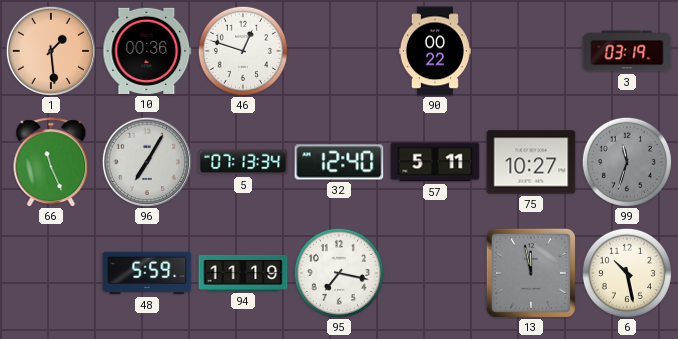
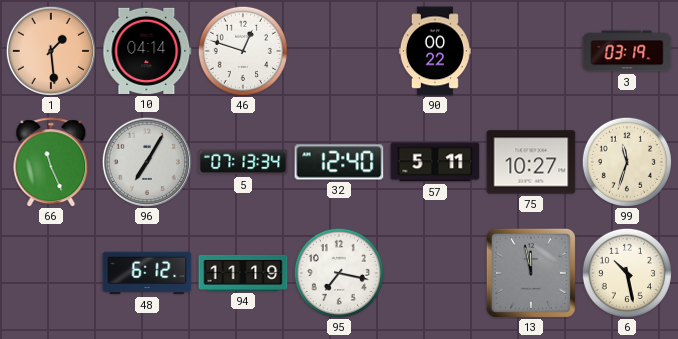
10: 00:36 -> 04:14
99 dial: grey -> cream
48: 5:59 -> 6:12
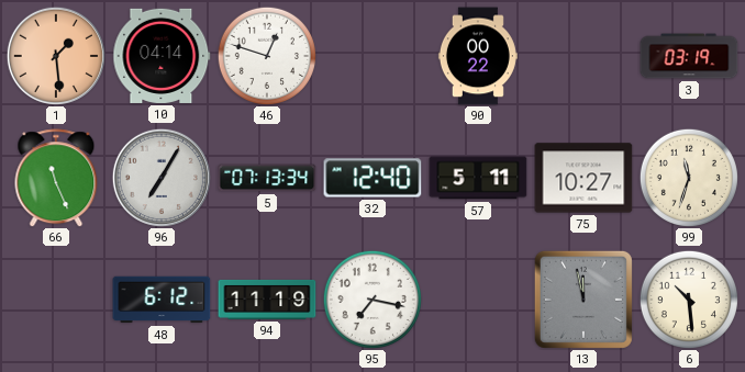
6: 10:28 -> 10:29
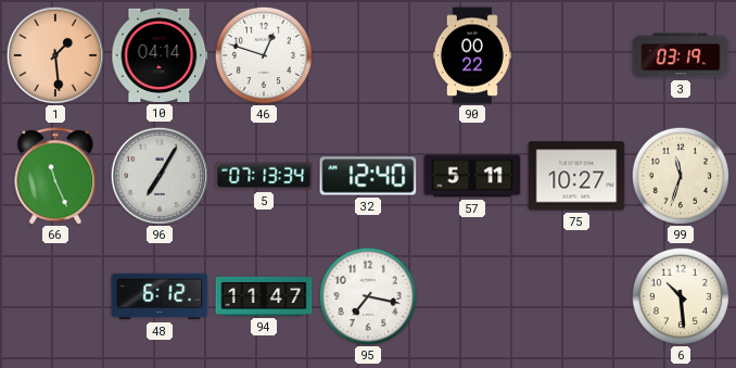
94: 11:19 -> 11:47
13: 11:58 -> none
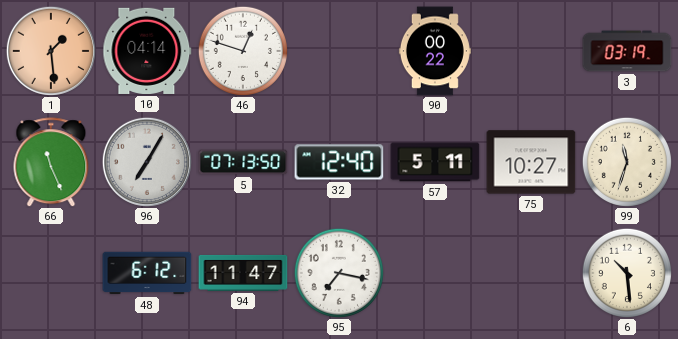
5: 07:13:34 -> 07:13:50
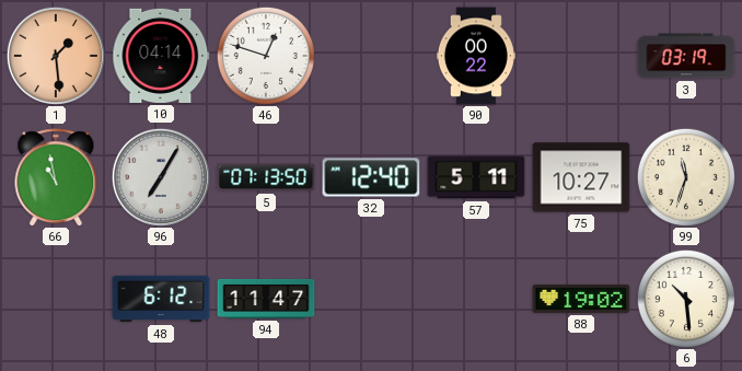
66: 11:26 -> 10:58
95: 7:17 -> none
88: none -> 19:02
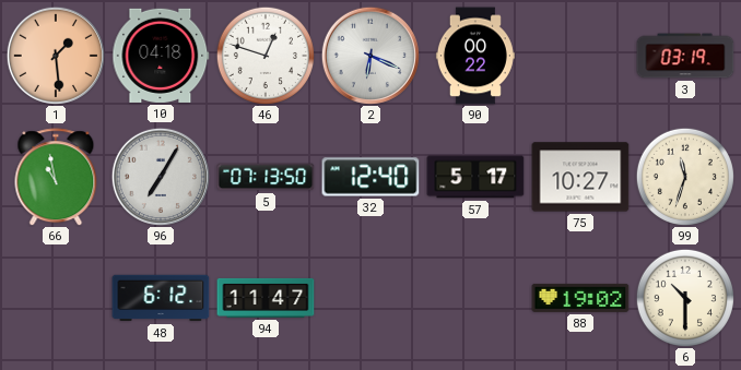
10: 04:14 -> 04:18
2: none -> 6:19
57: 5:11 -> 5:17
6: 10:29 -> 10:30
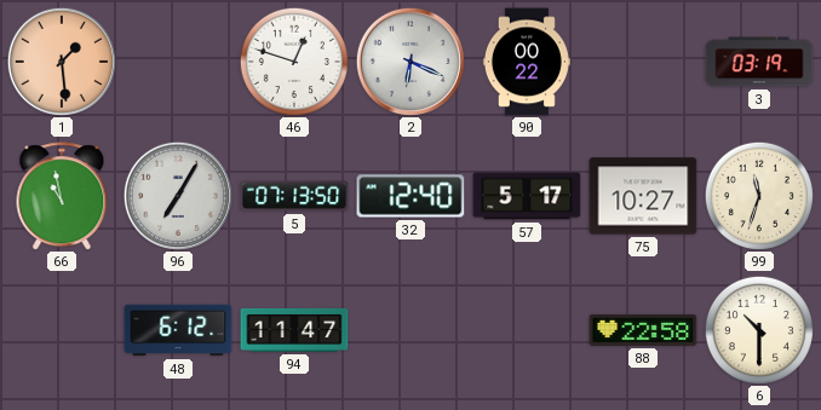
10: 04:18 -> none
88: 19:02 -> 22:58
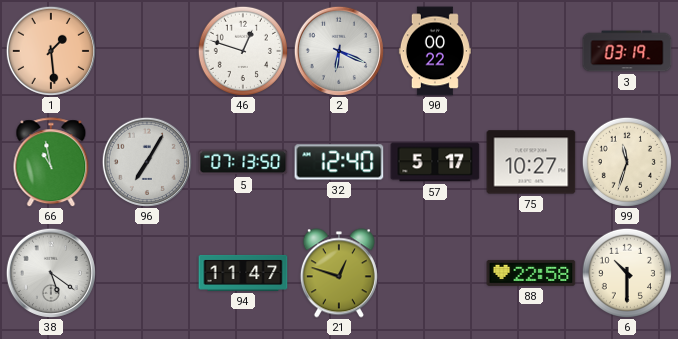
38: none -> 5:21
48: 6:12 -> none
21: none -> 12:48
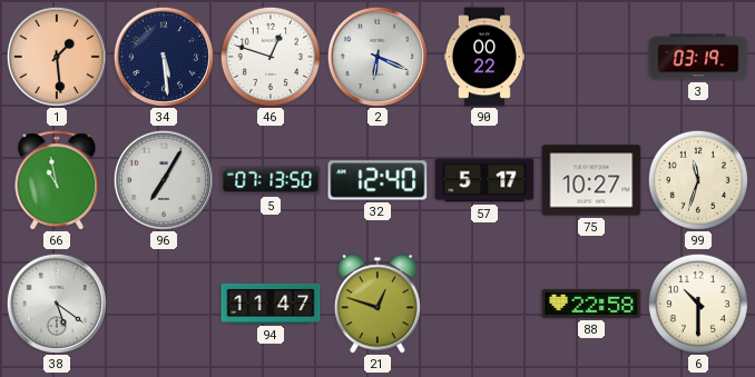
34: none -> 5:29
